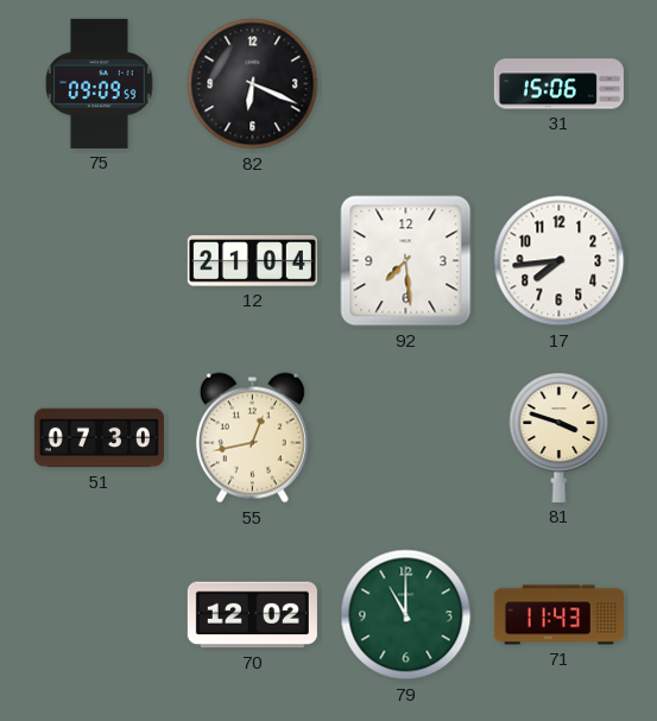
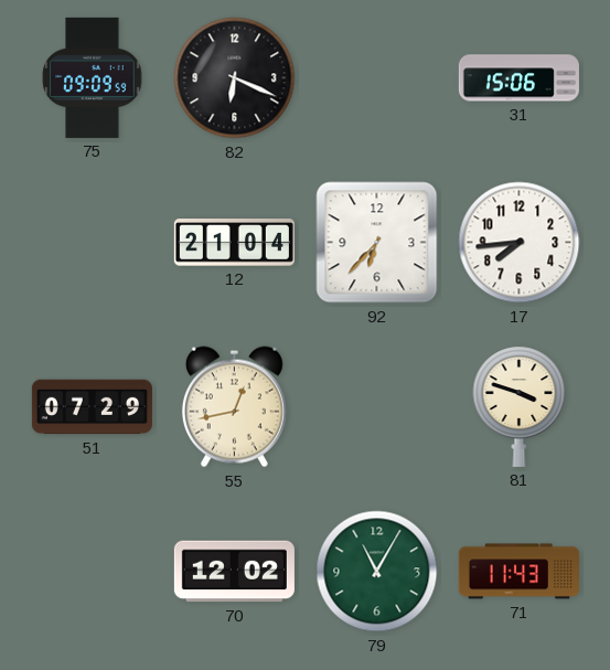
92: 7:29 -> 6:37
51: 07:30 -> 07:29
79: 11:00 -> 11:05
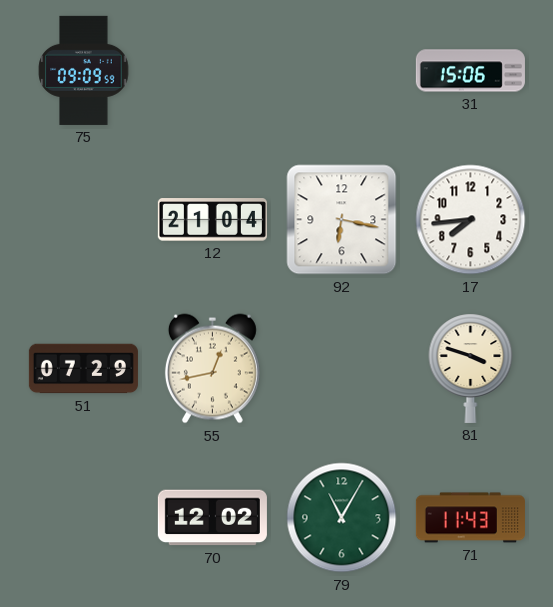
82: 6:19 -> none
92: 6:37 -> 6:17
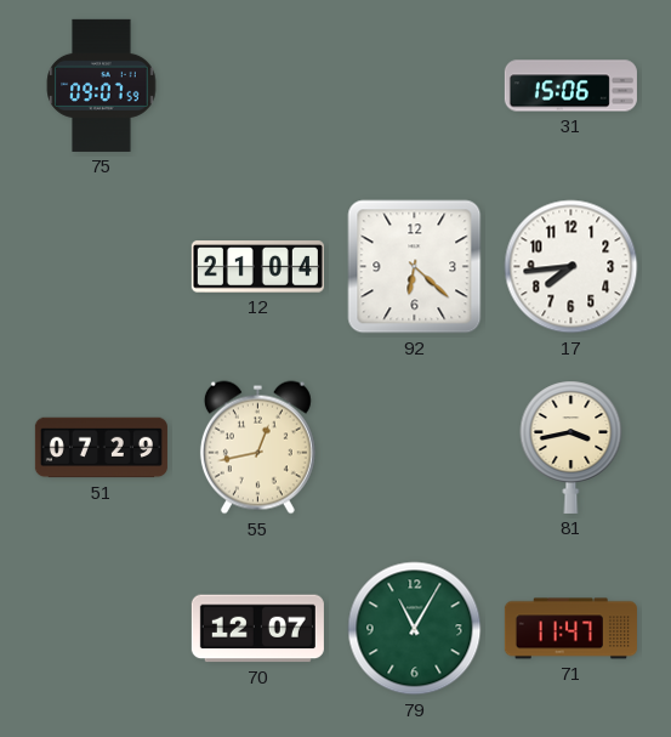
75: 09:09 -> 09:07
92: 6:17 -> 6:22
81: 3:48 -> 3:43
70: 12:02 -> 12:07
71: 11:43 -> 11:47
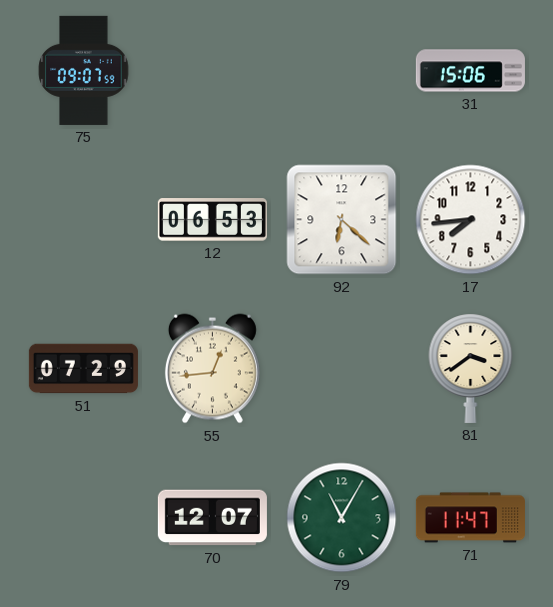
12: 21:04 -> 06:53
55: 12:43 -> 12:44
81: 3:43 -> 3:39
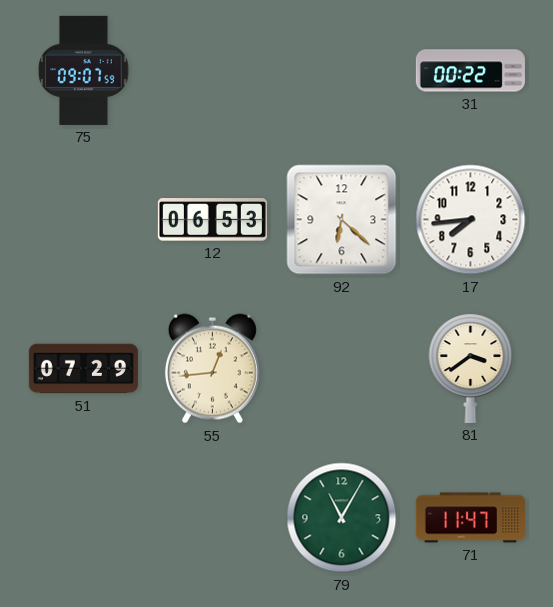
31: 15:06 -> 00:22
70: 12:07 -> none
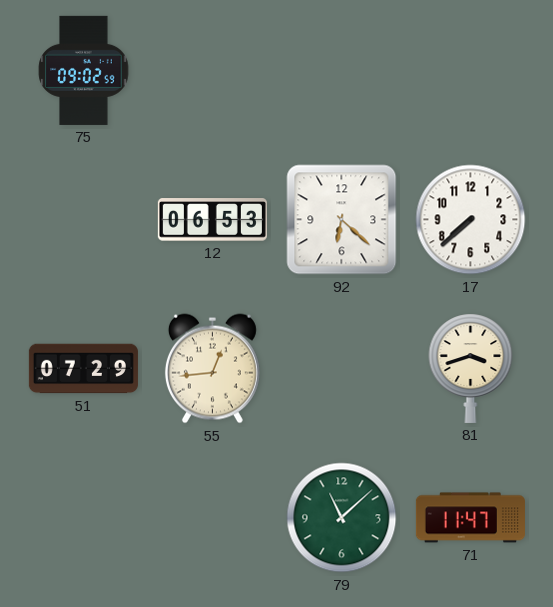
75: 09:07 -> 09:02
31: 00:22 -> none
17: 7:44 -> 7:38
81: 3:39 -> 3:42
79: 11:05 -> 11:08
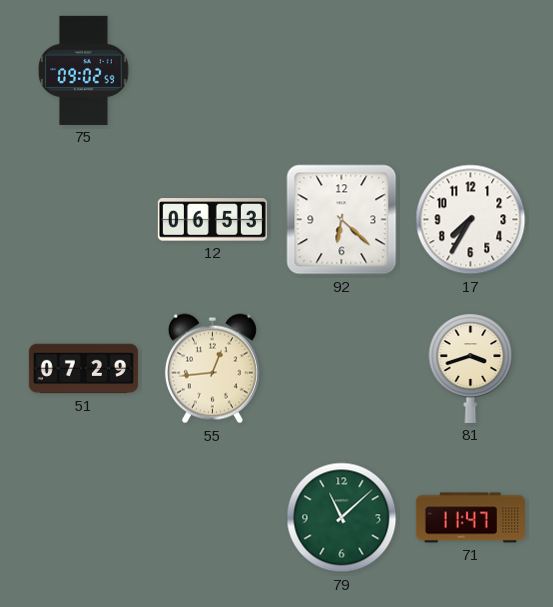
17: 7:38 -> 7:35
